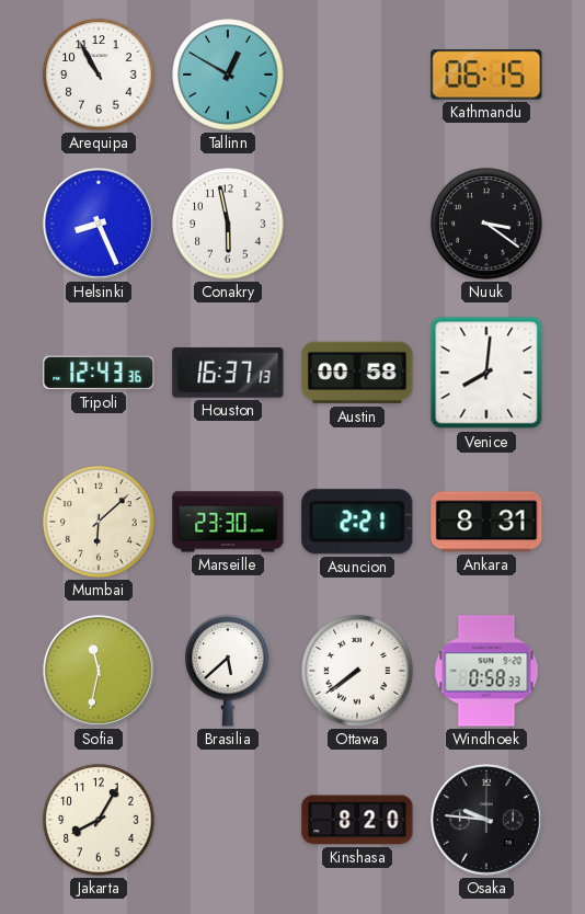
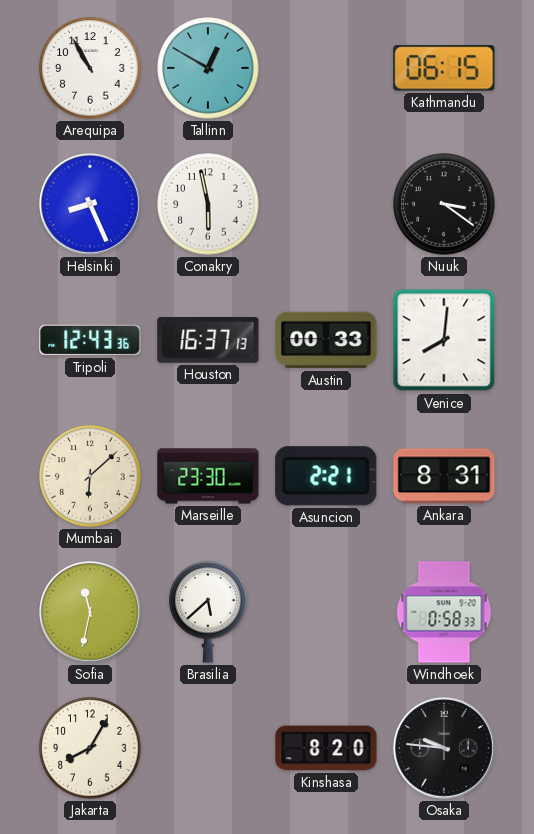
Austin: 00:58 -> 00:33
Ottawa: 7:39 -> none
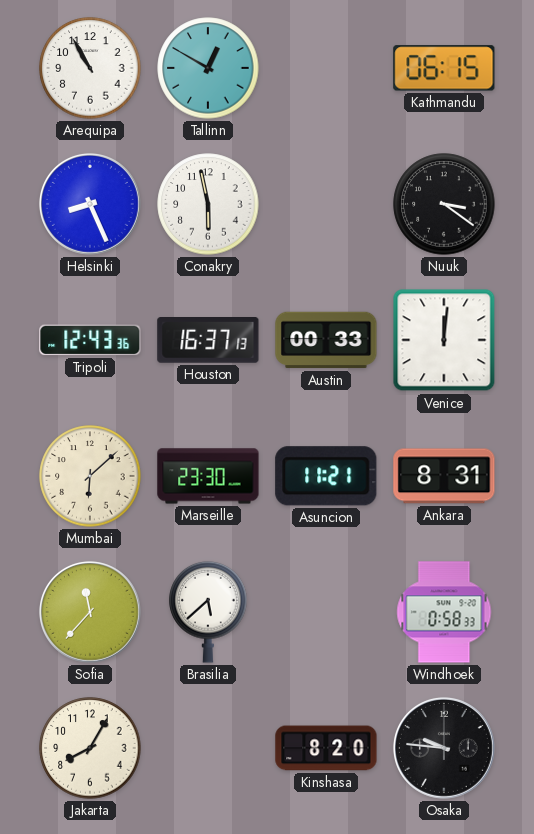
Venice: 8:01 -> 12:01
Asuncion: 2:21 -> 11:21
Sofia: 11:32 -> 11:37
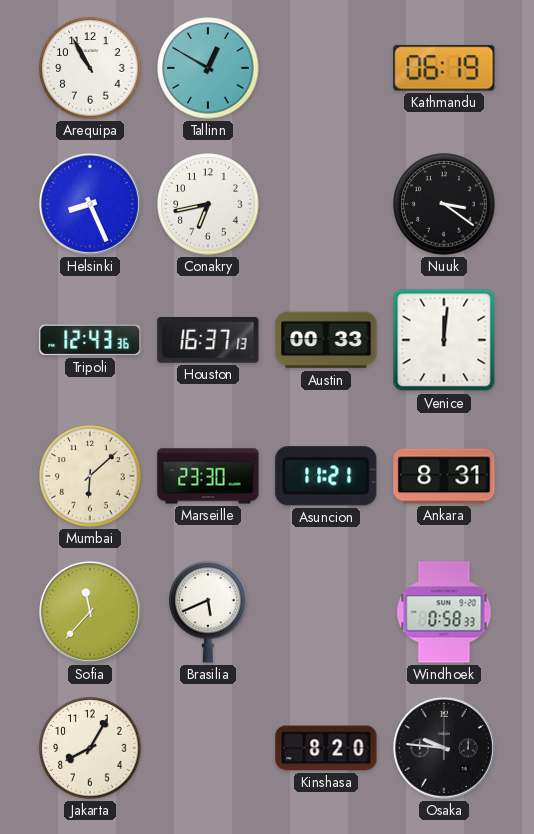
Kathmandu: 06:15 -> 06:19
Conakry: 5:58 -> 6:43
Brasilia: 5:38 -> 5:41
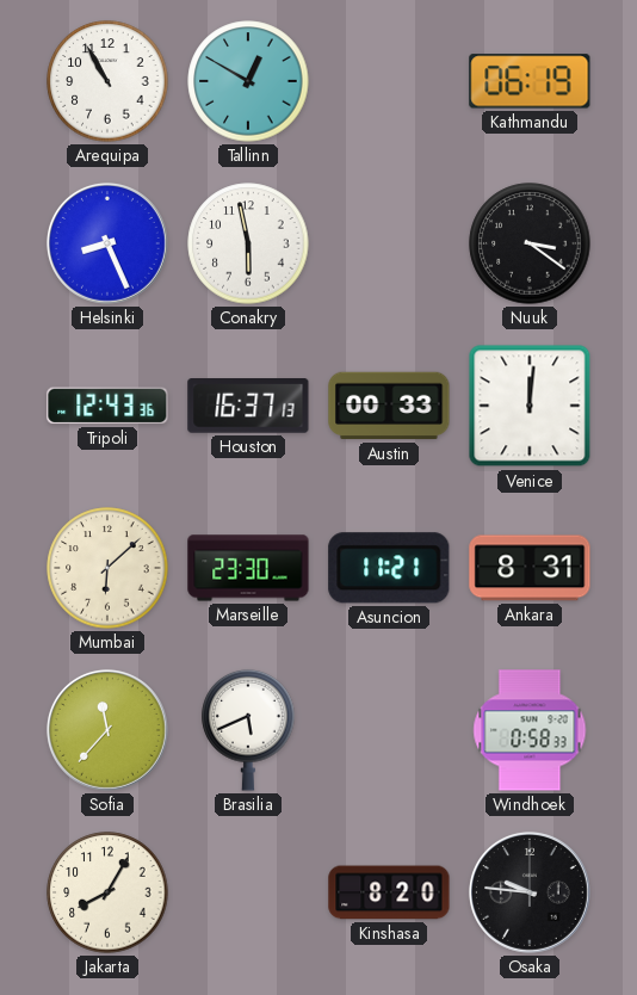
Conakry: 6:43 -> 5:58
